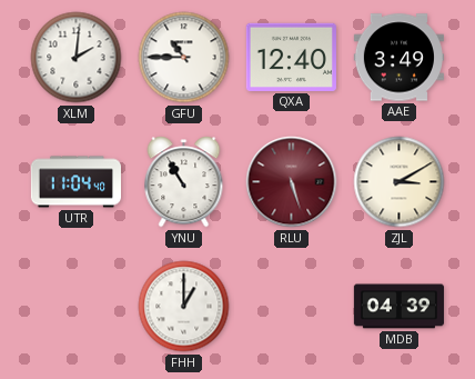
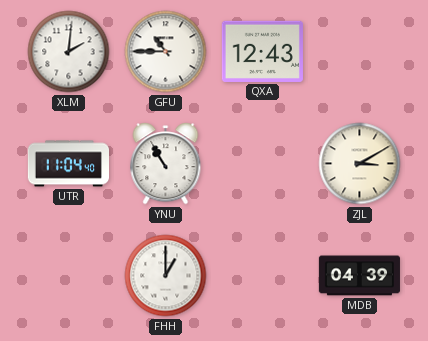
QXA: 12:40 -> 12:43
AAE: 3:49 -> none
RLU: 5:27 -> none
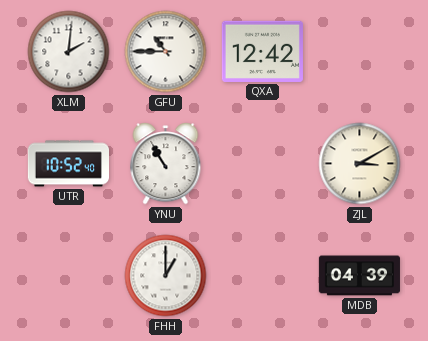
QXA: 12:43 -> 12:42
UTR: 11:04 -> 10:52
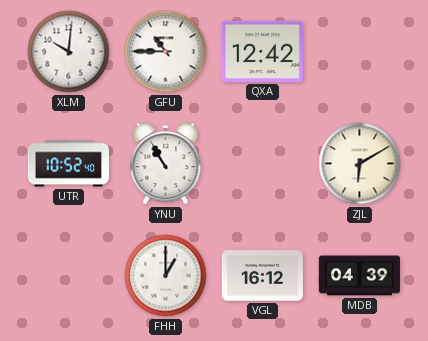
XLM: 2:01 -> 10:01
ZJL: 3:10 -> 6:10
VGL: none -> 16:12
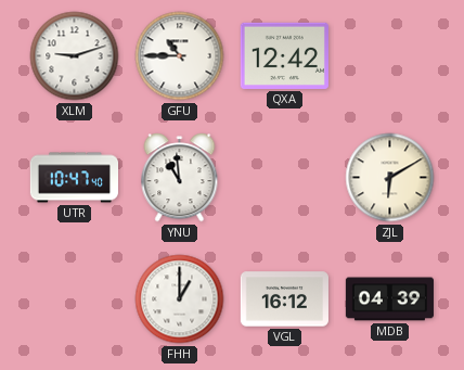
XLM: 10:01 -> 9:12
UTR: 10:52 -> 10:47
YNU: 10:55 -> 10:59
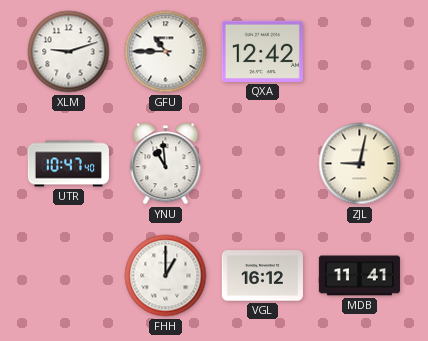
ZJL: 6:10 -> 9:02
MDB: 04:39 -> 11:41
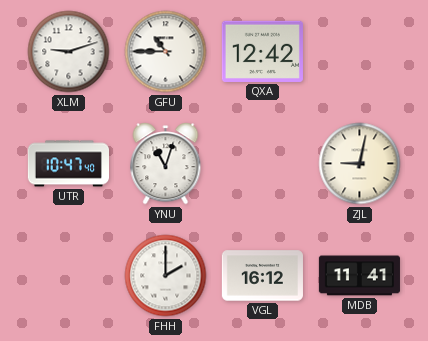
YNU: 10:59 -> 11:03
FHH: 1:00 -> 2:00
